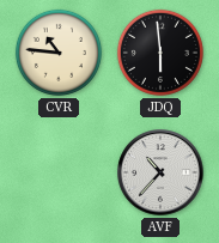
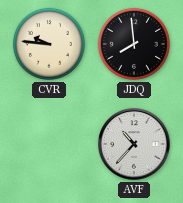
CVR: 10:46 -> 9:46
JDQ: 5:59 -> 7:59
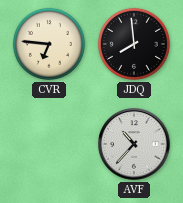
CVR: 9:46 -> 6:46
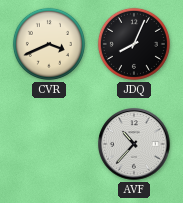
CVR: 6:46 -> 3:41
JDQ: 7:59 -> 8:04
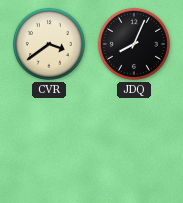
CVR: 3:41 -> 3:39
AVF: 10:37 -> none
